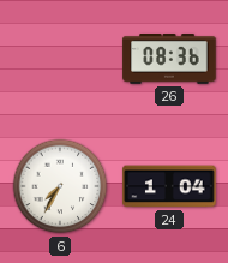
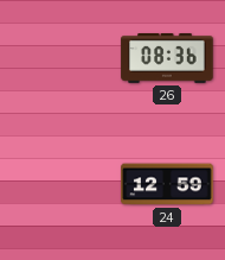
6: 7:35 -> none
24: 1:04 -> 12:59
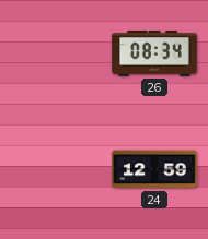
26: 08:36 -> 08:34
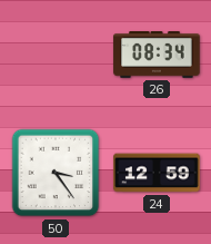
50: none -> 3:24
